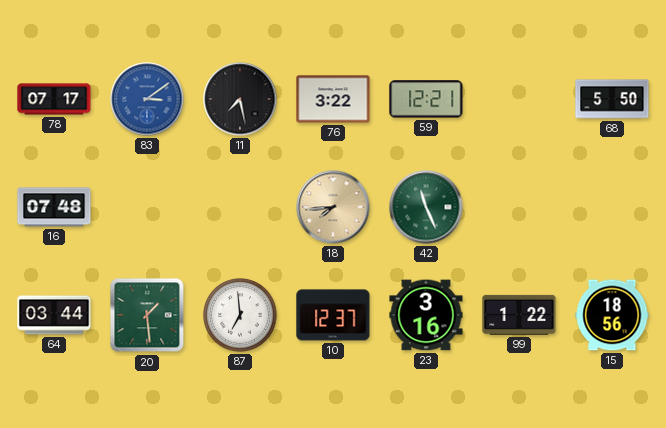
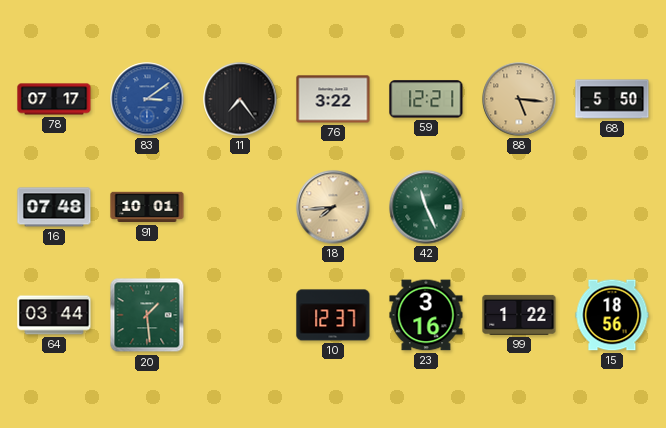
11: 7:28 -> 7:24
88: none -> 5:16
91: none -> 10:01
87: 6:59 -> none
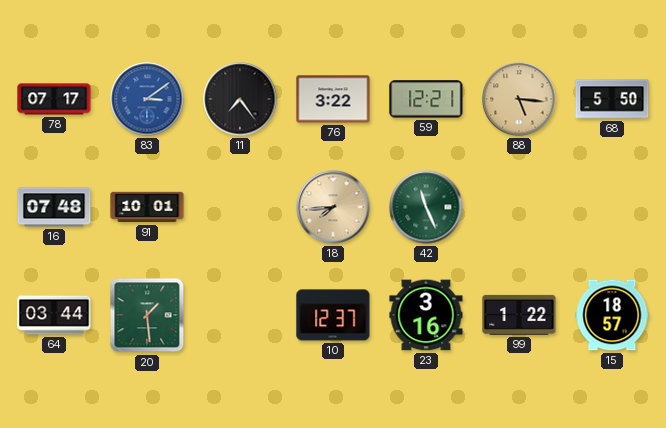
15: 18:56 -> 18:57
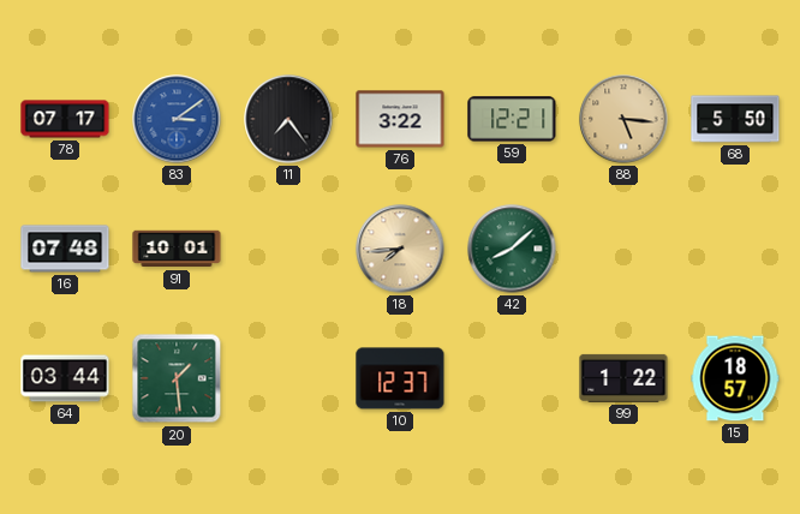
42: 11:26 -> 8:08
23: 3:16 -> none
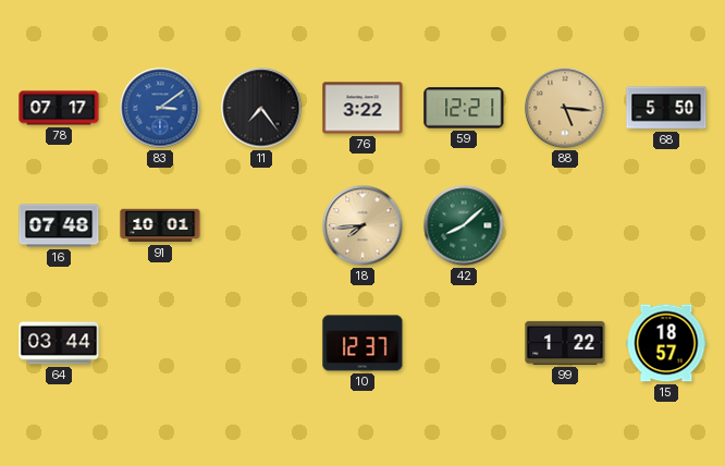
20: 1:29 -> none
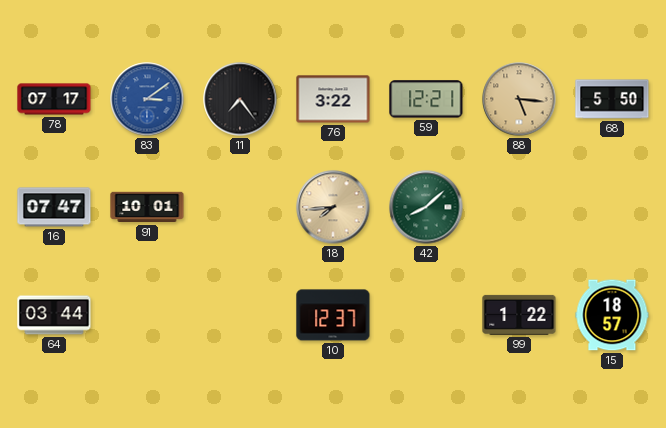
16: 07:48 -> 07:47
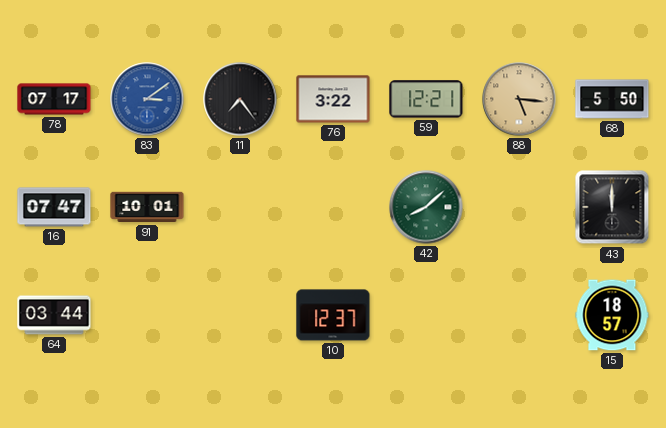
18: 7:44 -> none
43: none -> 12:00
99: 1:22 -> none
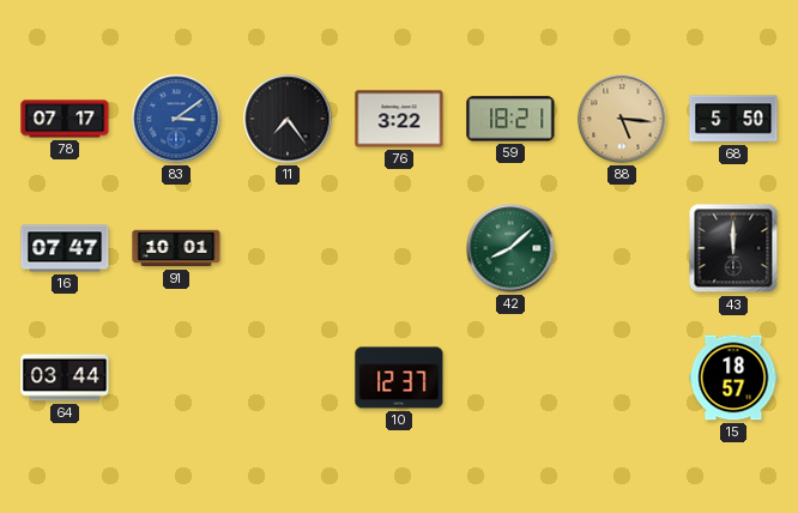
59: 12:21 -> 18:21
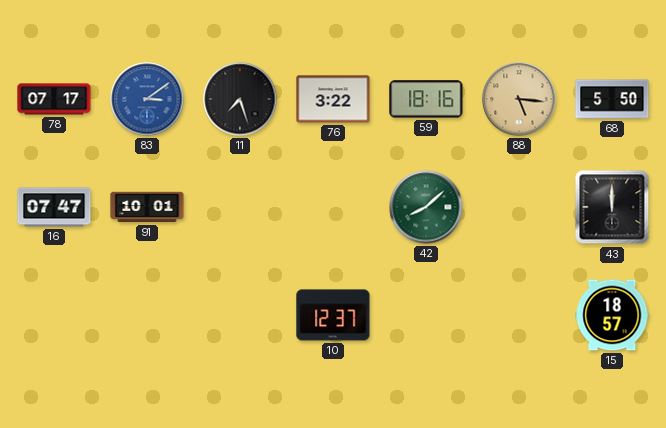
11: 7:24 -> 7:27
59: 18:21 -> 18:16
64: 03:44 -> none
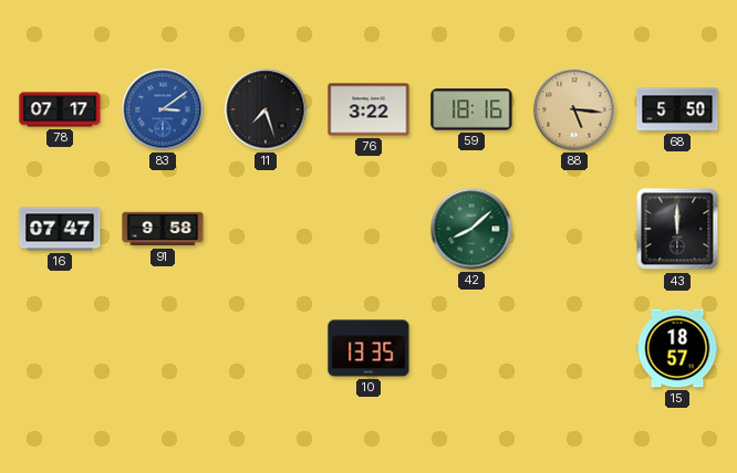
91: 10:01 -> 9:58
10: 12:37 -> 13:35
